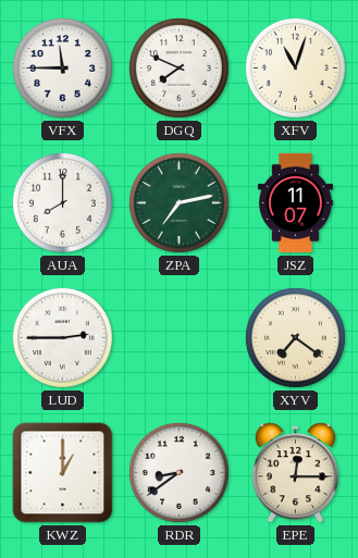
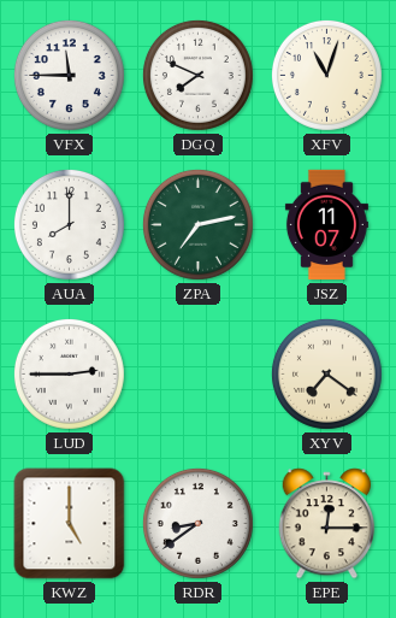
KWZ: 1:00 -> 5:00
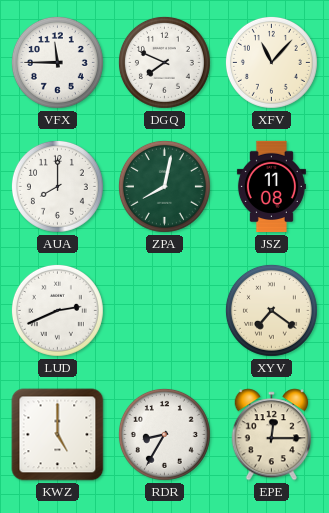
XFV: 11:03 -> 11:07
ZPA: 7:13 -> 8:02
JSZ: 11:07 -> 11:08
LUD: 2:45 -> 2:41
RDR: 8:39 -> 8:35
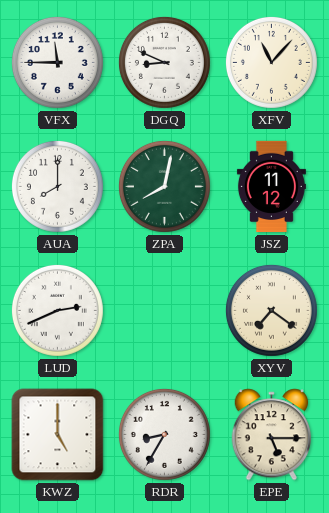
DGQ: 7:49 -> 8:49
JSZ: 11:08 -> 11:12
EPE: 12:15 -> 5:15
